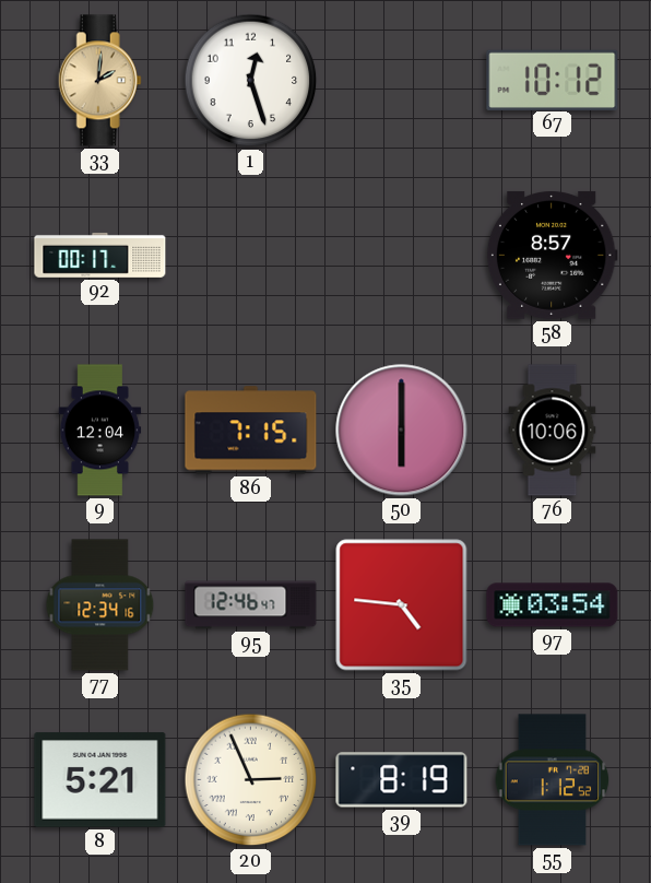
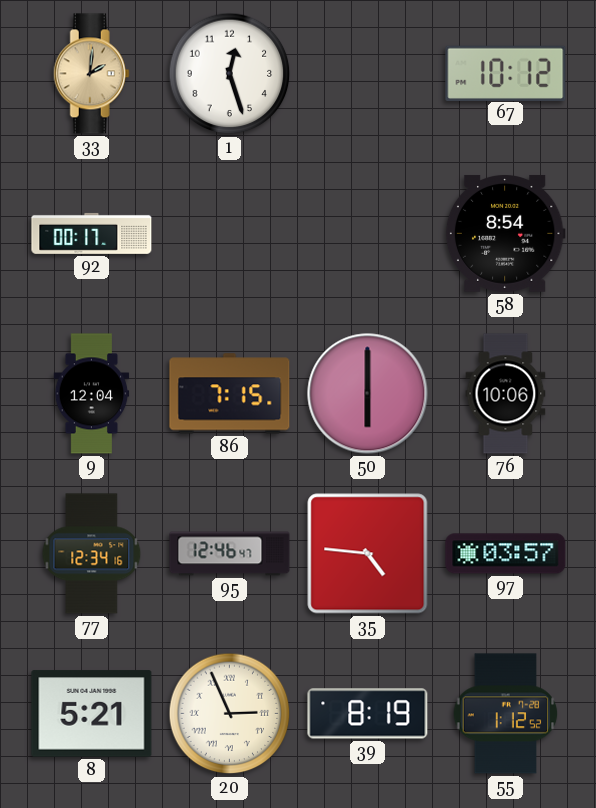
58: 8:57 -> 8:54
97: 03:54 -> 03:57
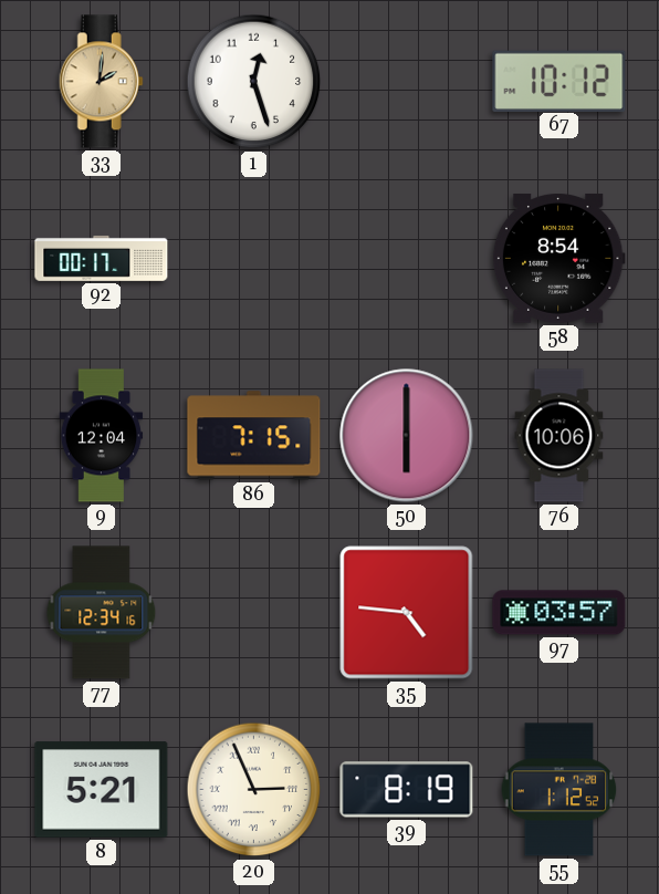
95: 12:46 -> none
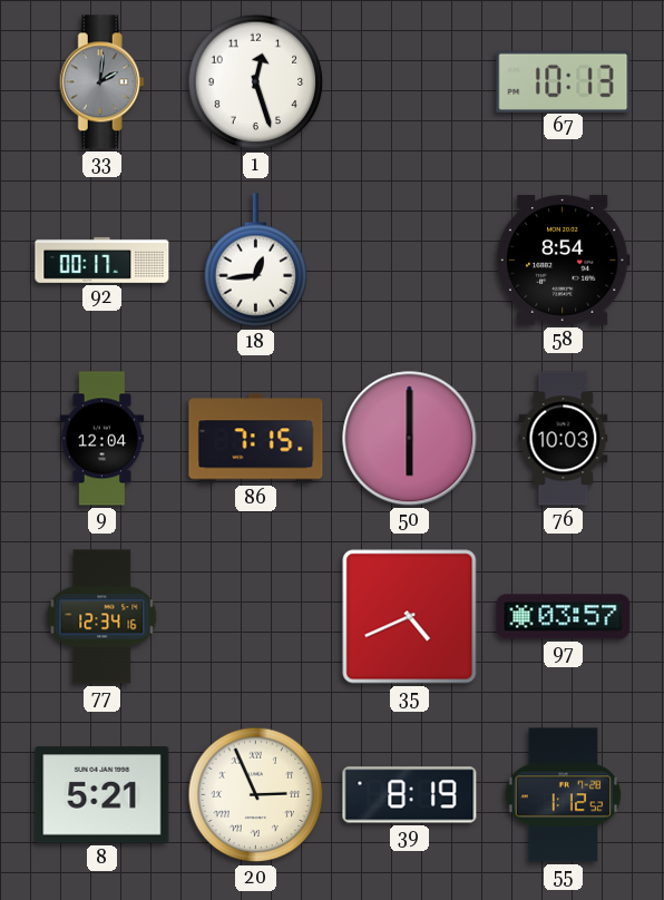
33 dial: champagne -> grey
67: 10:12 -> 10:13
18: none -> 12:44
76: 10:06 -> 10:03
35: 4:46 -> 4:41
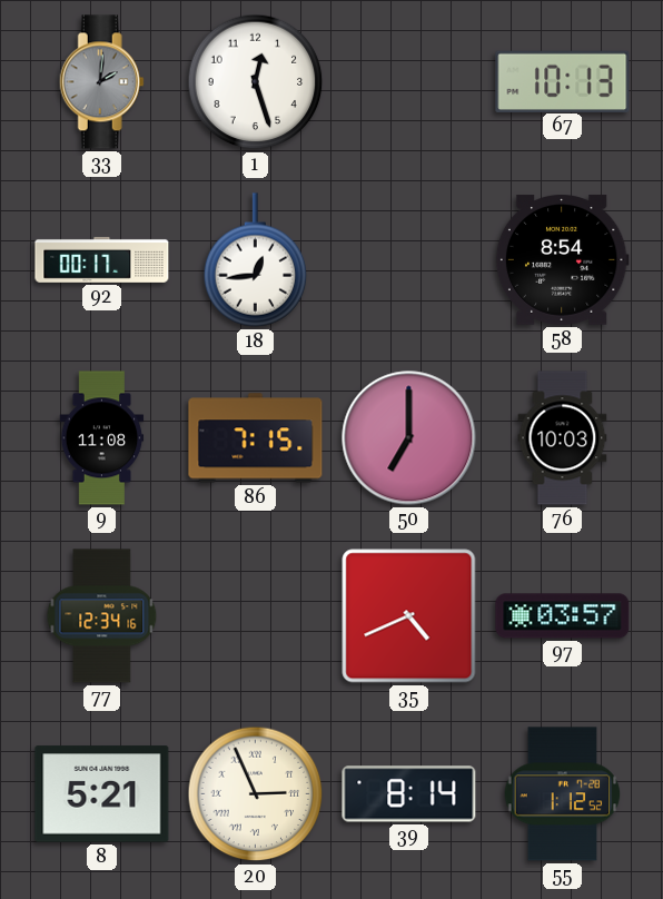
9: 12:04 -> 11:08
50: 6:00 -> 7:00
39: 8:19 -> 8:14
